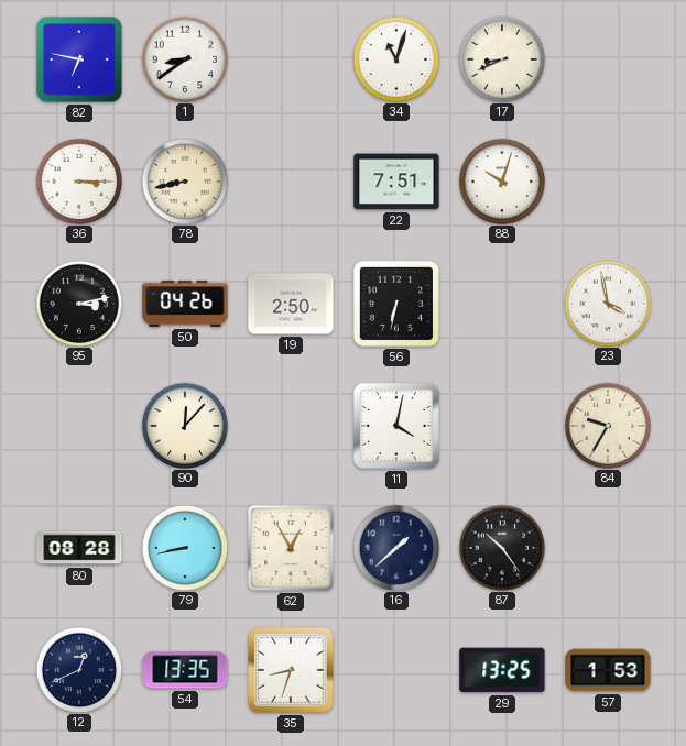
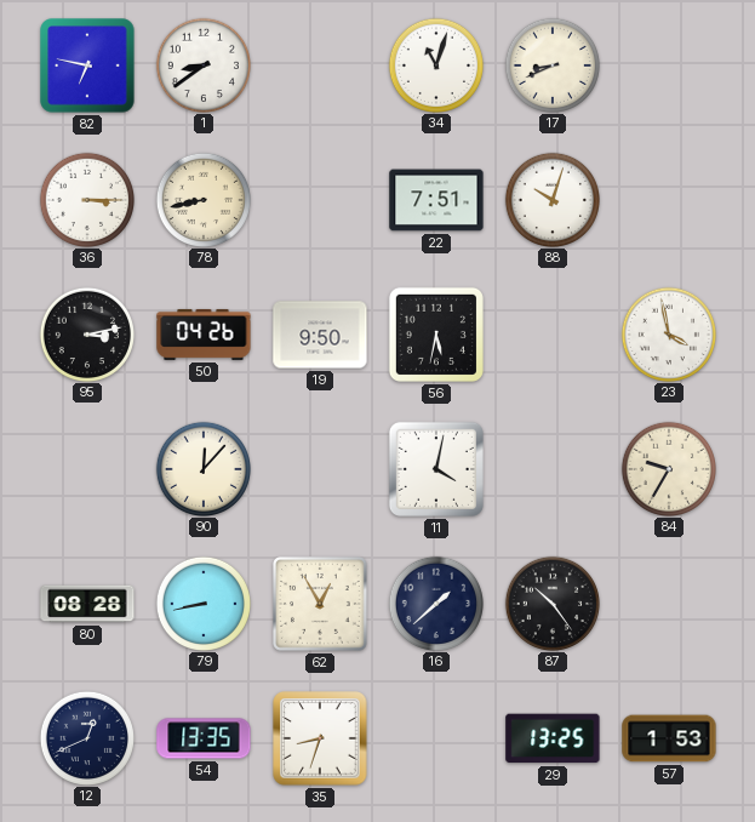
19: 2:50 -> 9:50
56: 6:32 -> 5:32
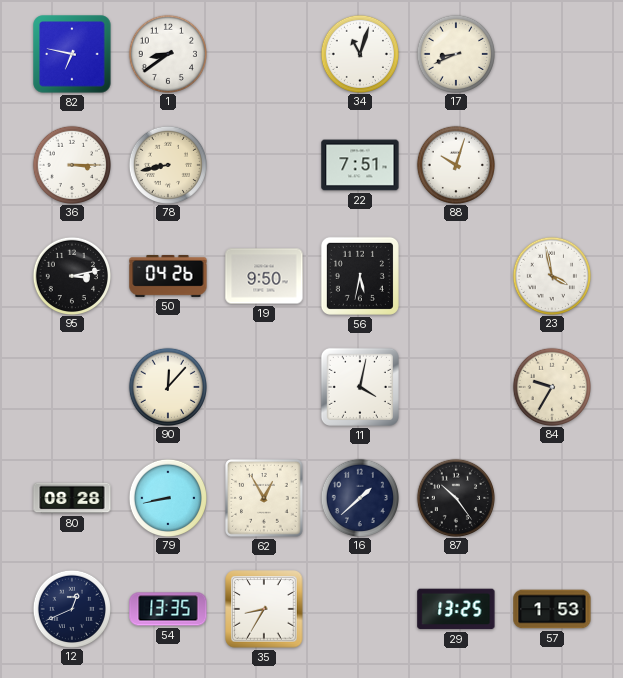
35: 8:33 -> 8:35
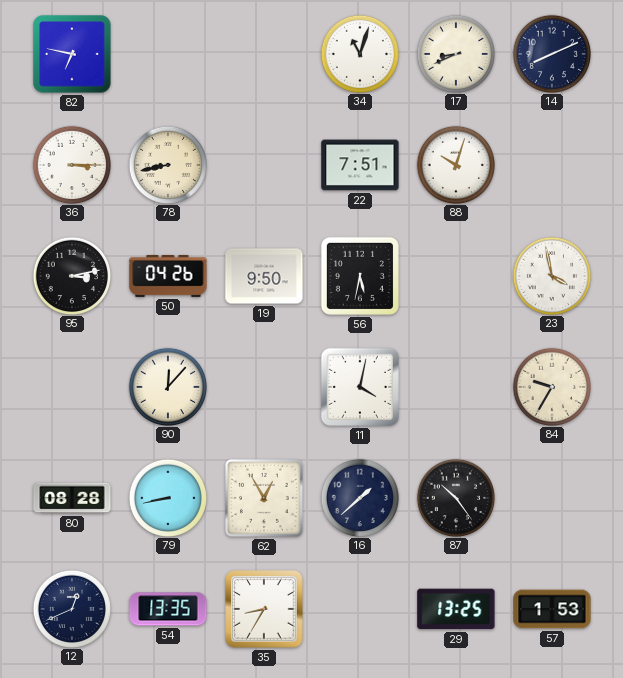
1: 8:39 -> none
14: none -> 8:11
